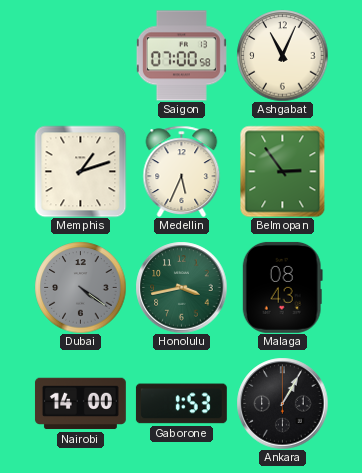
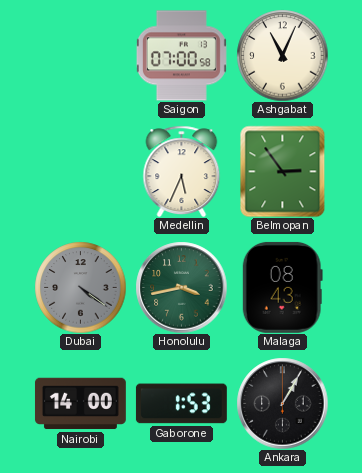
Memphis: 1:12 -> none
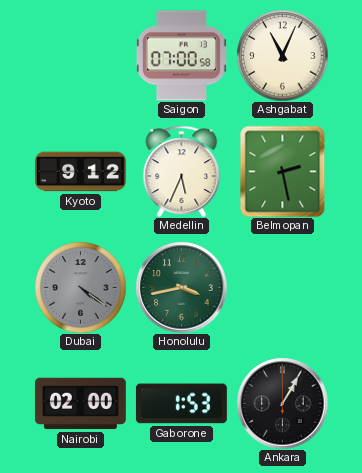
Kyoto: none -> 9:12
Belmopan: 2:54 -> 2:28
Malaga: 08:43 -> none
Nairobi: 14:00 -> 02:00
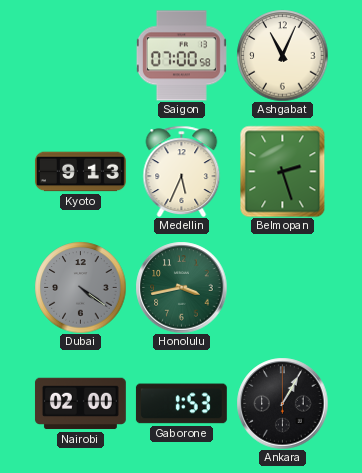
Kyoto: 9:12 -> 9:13
Belmopan: 2:28 -> 2:27
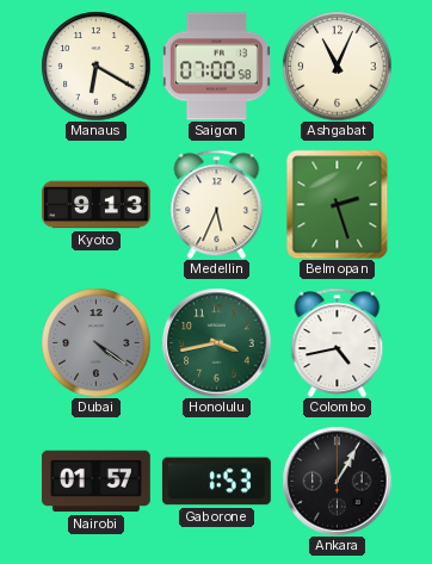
Manaus: none -> 6:20
Colombo: none -> 4:43
Nairobi: 02:00 -> 01:57
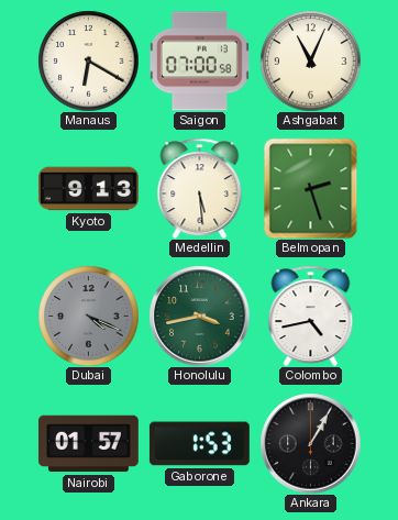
Medellin: 5:34 -> 5:29
Dubai: 4:21 -> 4:19
